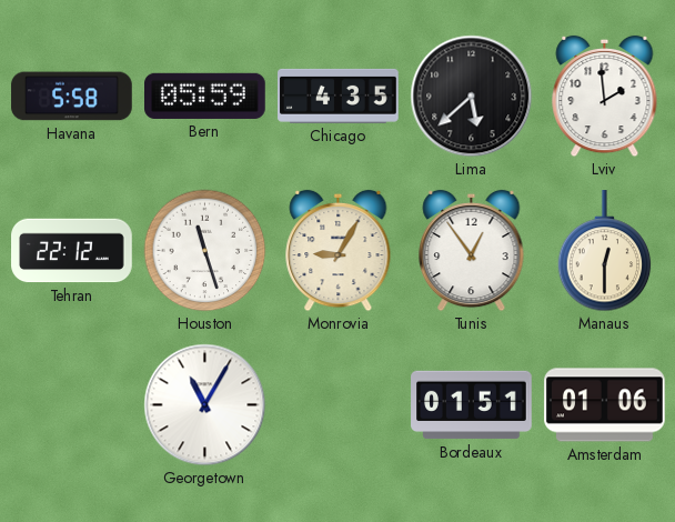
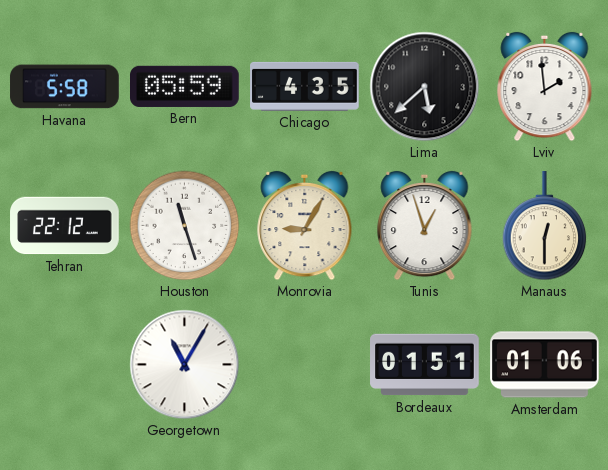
Tunis: 12:54 -> 12:57
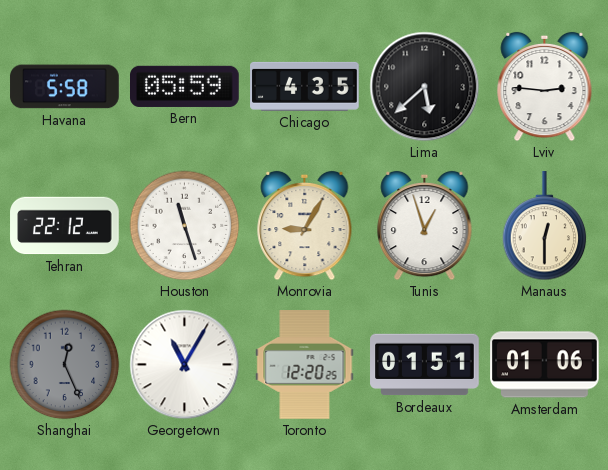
Lviv: 1:59 -> 2:46
Shanghai: none -> 12:26
Toronto: none -> 12:20
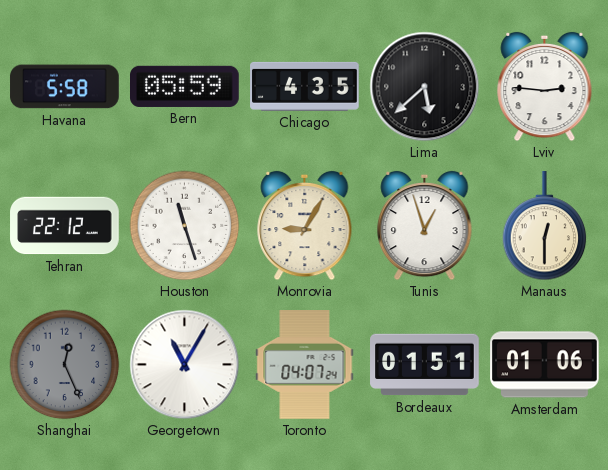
Toronto: 12:20 -> 04:07
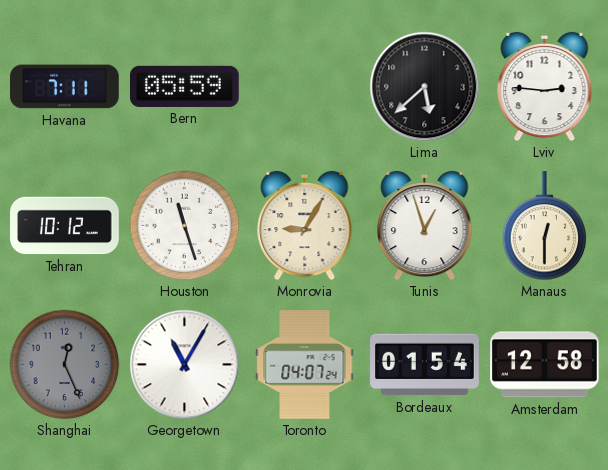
Havana: 5:58 -> 7:11
Chicago: 4:35 -> none
Tehran: 22:12 -> 10:12
Bordeaux: 01:51 -> 01:54
Amsterdam: 01:06 -> 12:58
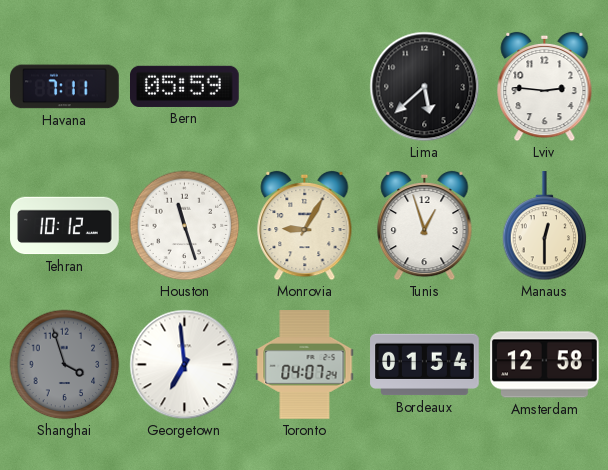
Shanghai: 12:26 -> 3:57
Georgetown: 11:05 -> 6:59
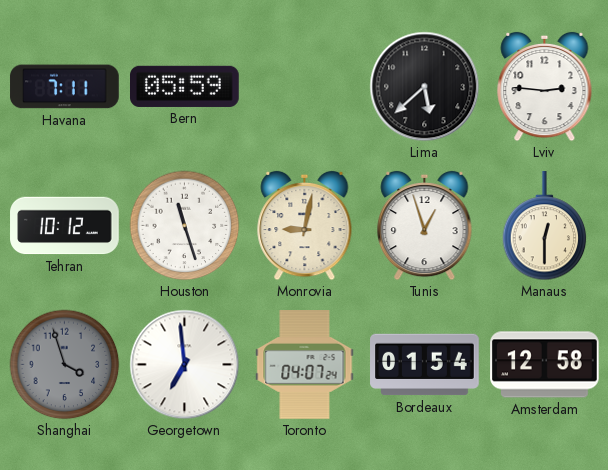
Monrovia: 9:05 -> 9:02
